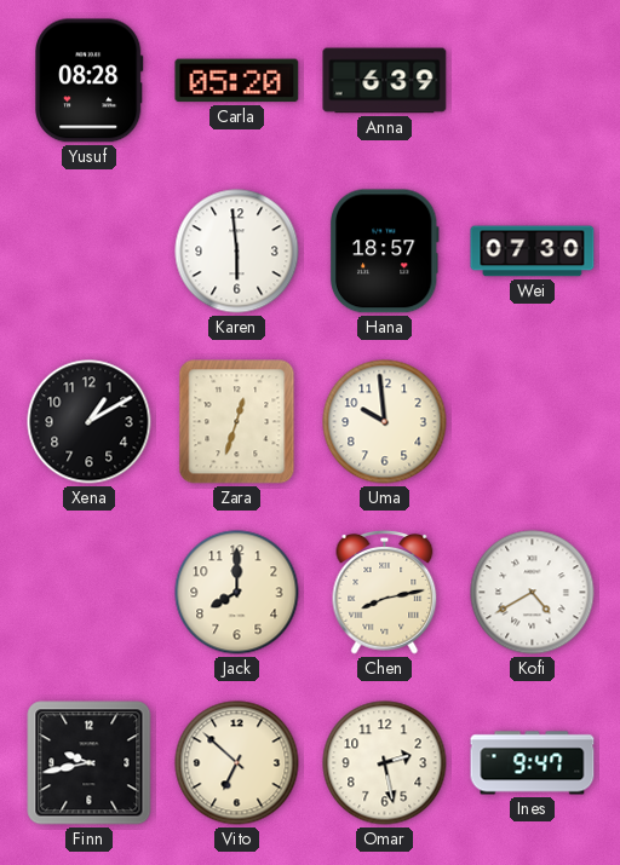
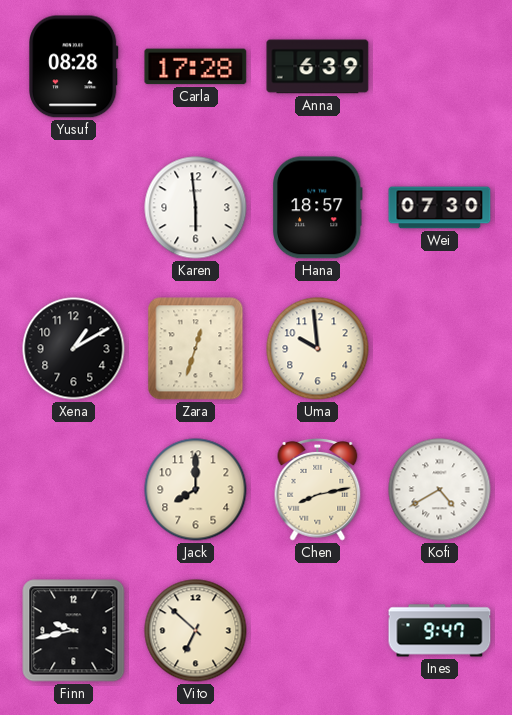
Carla: 05:20 -> 17:28
Omar: 2:28 -> none
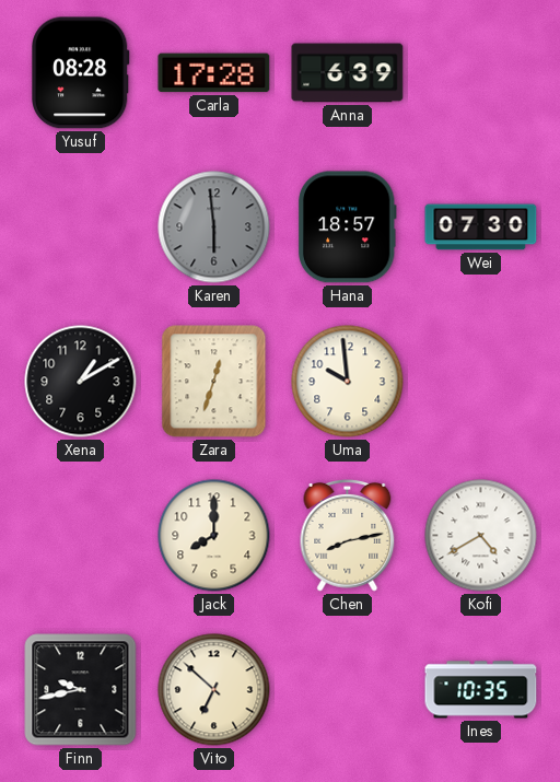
Karen dial: white -> grey
Ines: 9:47 -> 10:35
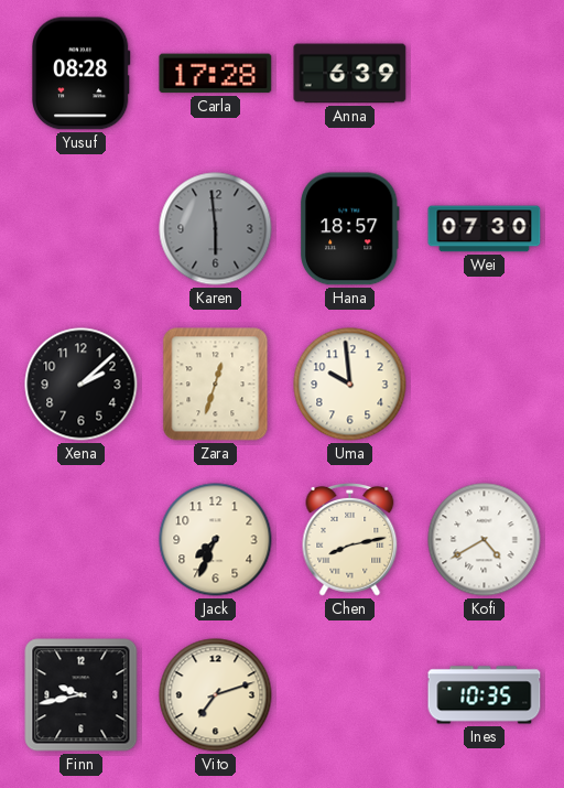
Xena: 1:10 -> 2:08
Jack: 8:00 -> 7:34
Vito: 6:52 -> 7:12
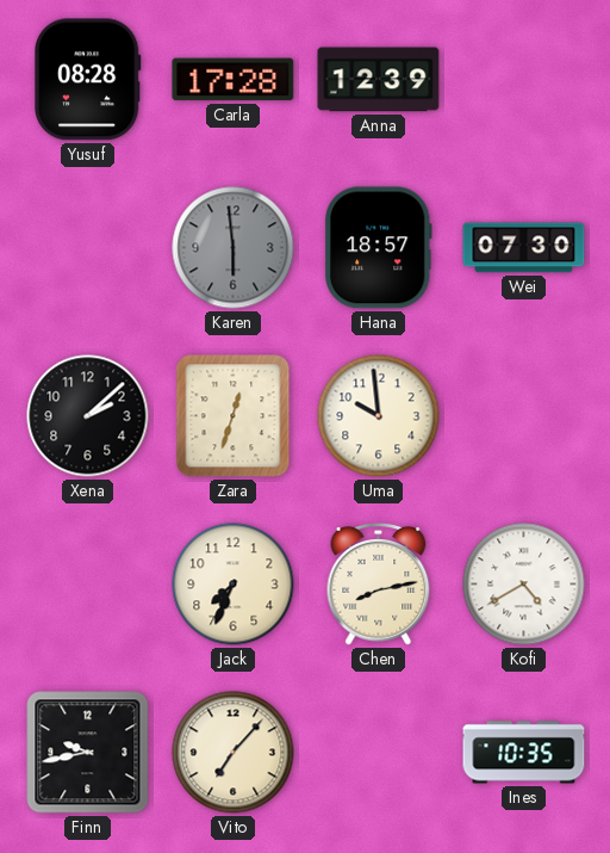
Anna: 6:39 -> 12:39
Vito: 7:12 -> 7:07
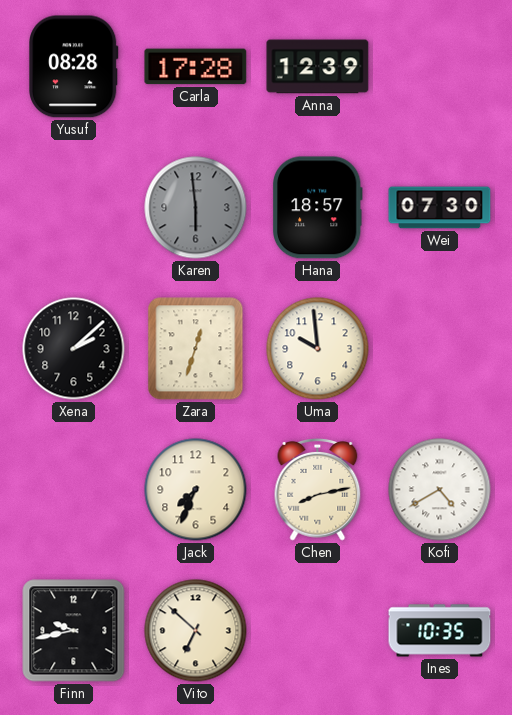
Vito: 7:07 -> 6:52
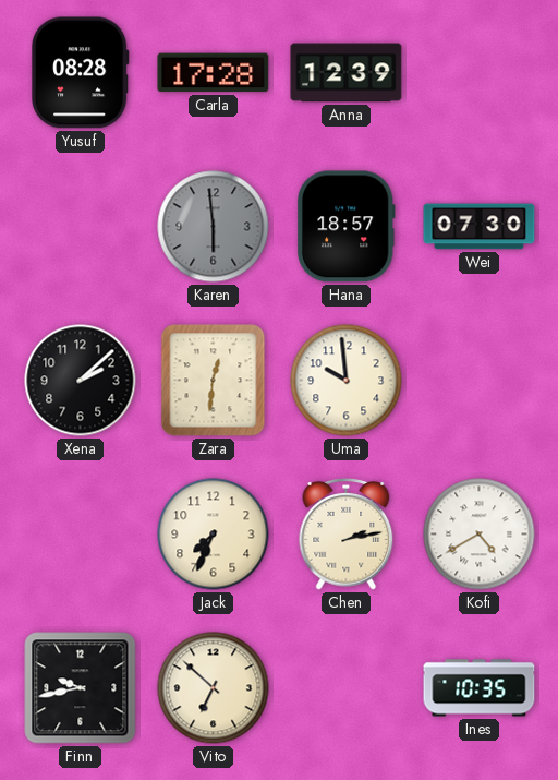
Zara: 12:33 -> 12:31
Chen: 8:13 -> 2:13
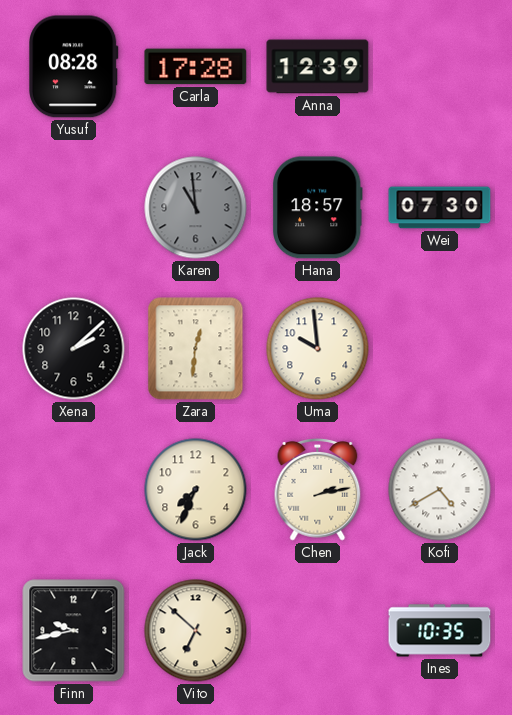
Karen: 5:59 -> 10:59
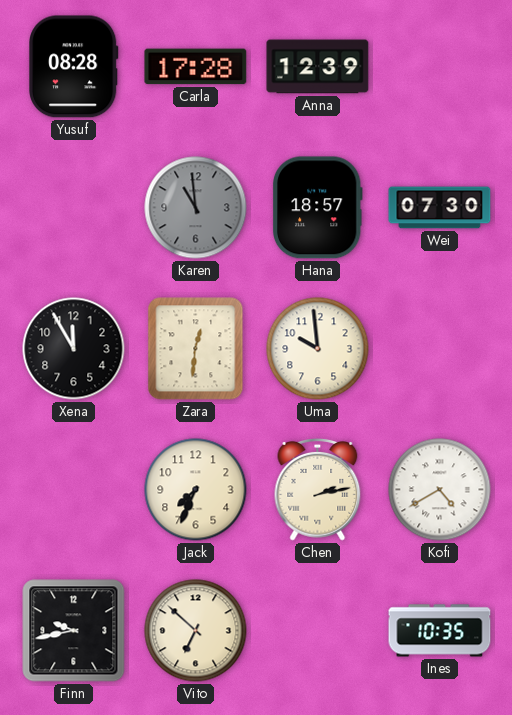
Xena: 2:08 -> 11:55
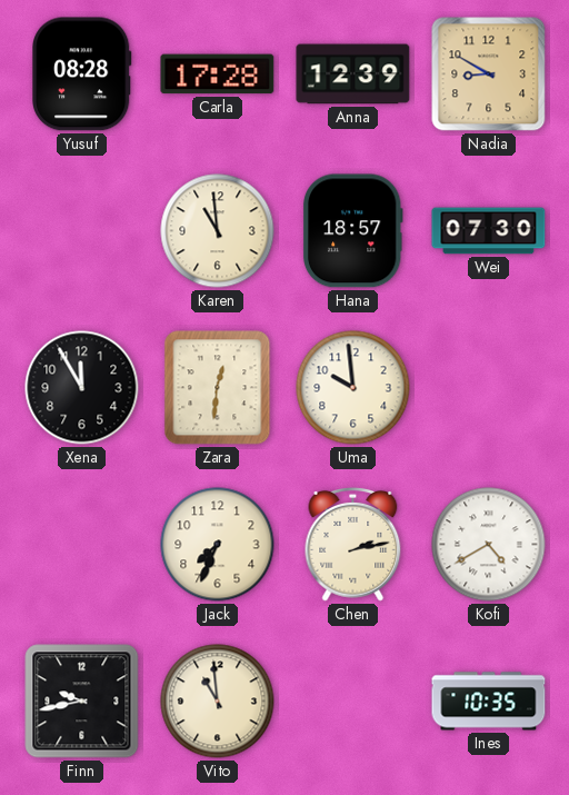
Nadia: none -> 8:50
Karen dial: grey -> cream
Vito: 6:52 -> 10:59
